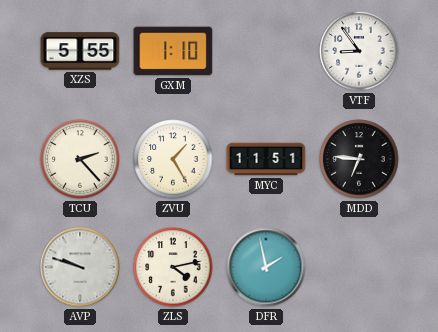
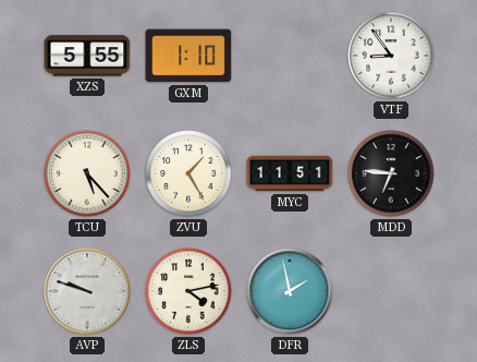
TCU: 2:23 -> 5:23
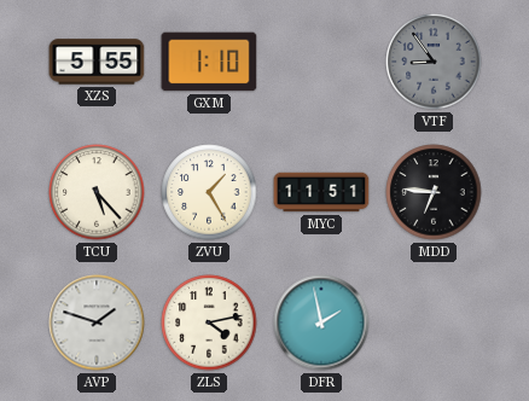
VTF dial: white -> grey
AVP: 9:48 -> 1:48
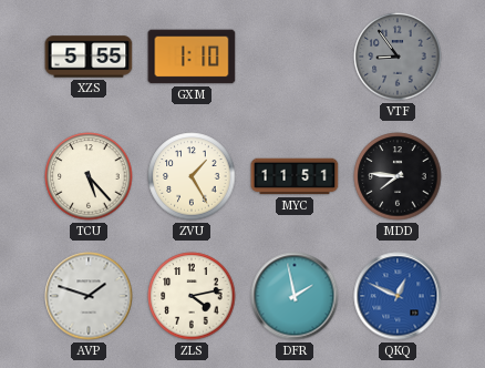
MDD: 6:46 -> 7:46
QKQ: none -> 12:49
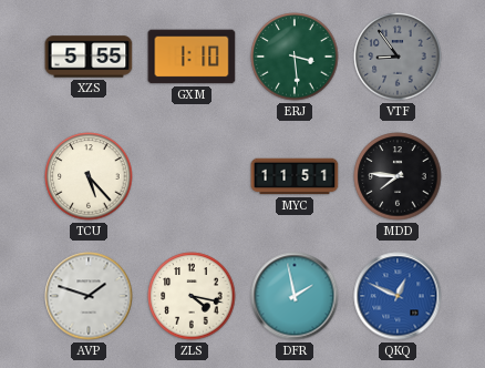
ERJ: none -> 3:29
ZVU: 1:25 -> none
ZLS: 4:13 -> 4:17
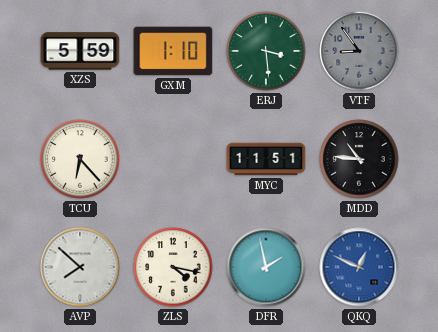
XZS: 5:55 -> 5:59
TCU: 5:23 -> 6:23
MDD: 7:46 -> 10:46
AVP: 1:48 -> 7:52
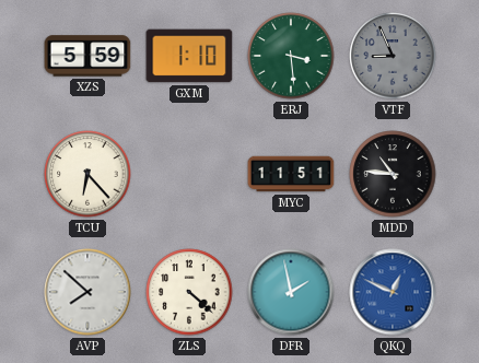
VTF: 8:54 -> 8:56
ZLS: 4:17 -> 4:22
